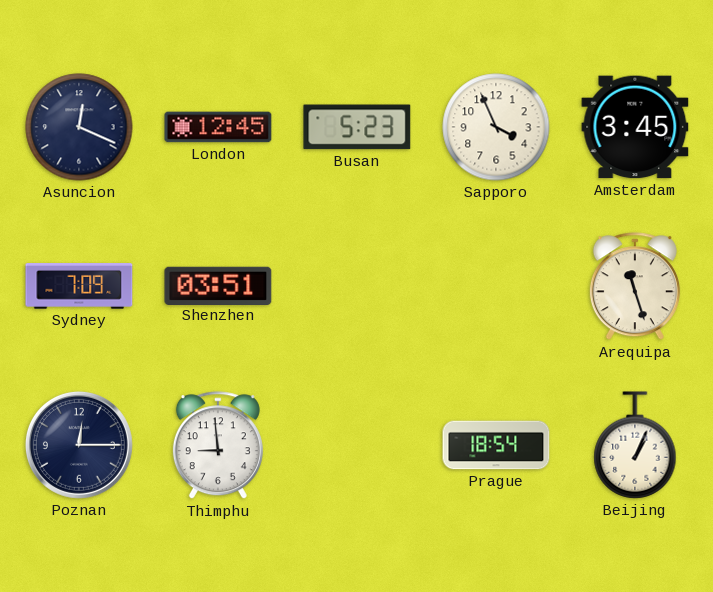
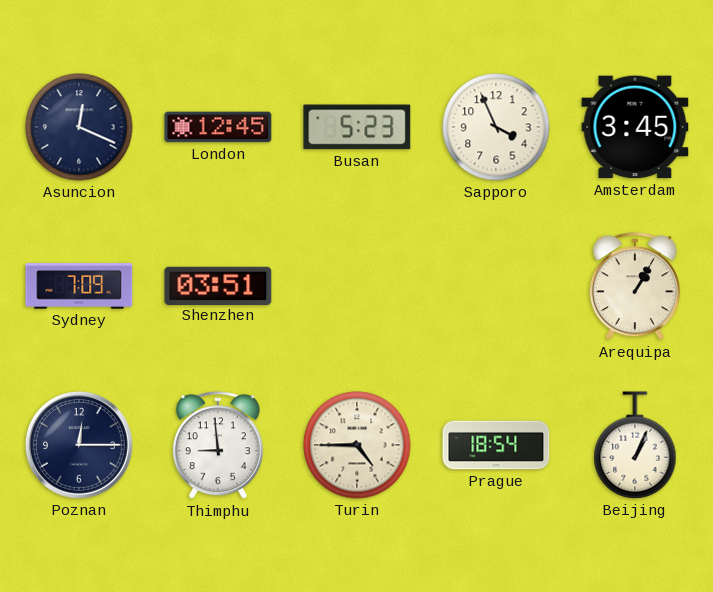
Arequipa: 11:27 -> 1:05
Turin: none -> 4:45
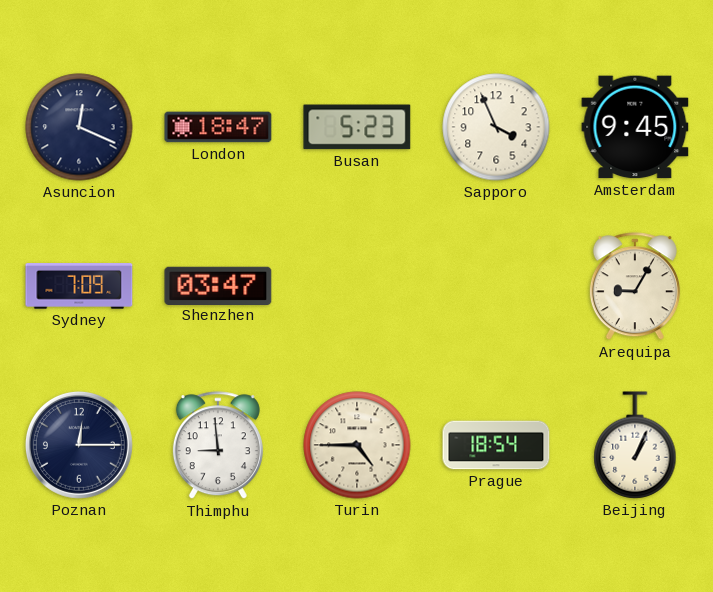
London: 12:45 -> 18:47
Amsterdam: 3:45 -> 9:45
Shenzhen: 03:51 -> 03:47
Arequipa: 1:05 -> 9:05
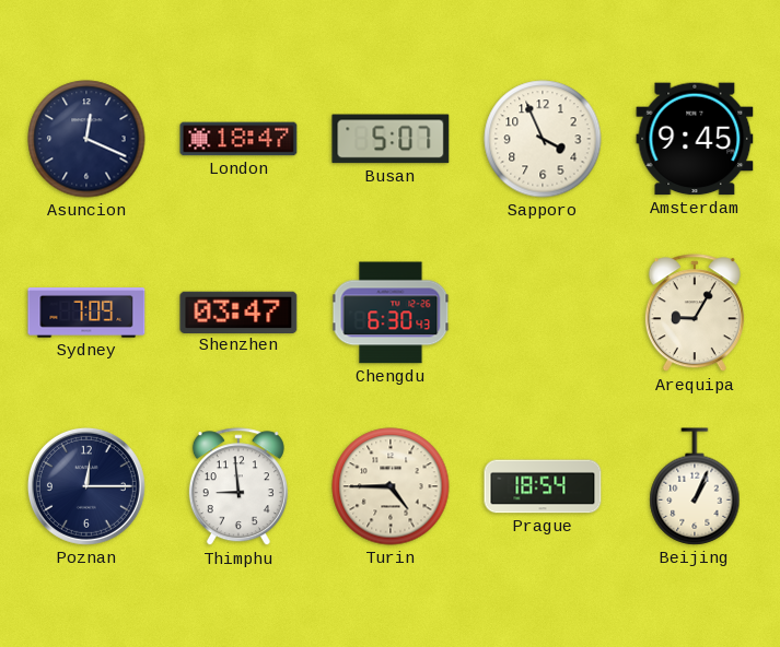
Busan: 5:23 -> 5:07
Chengdu: none -> 6:30
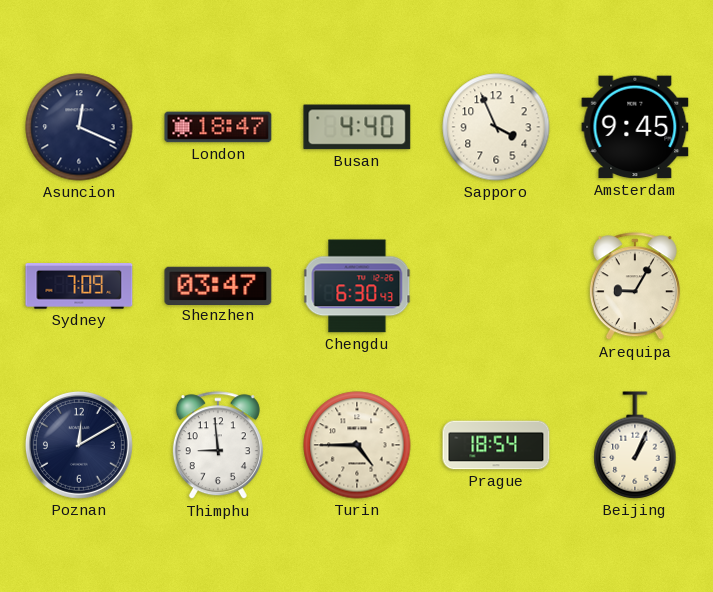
Busan: 5:07 -> 4:40
Poznan: 12:15 -> 12:10
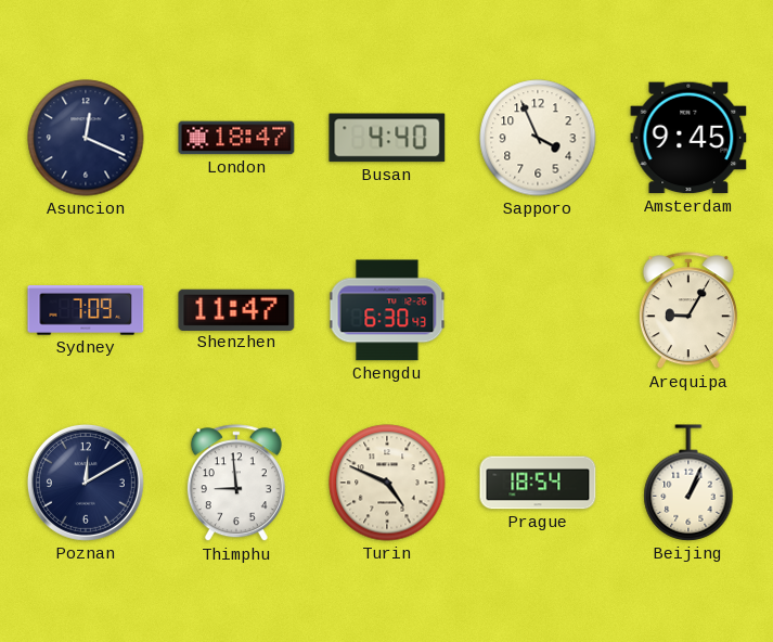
Shenzhen: 03:47 -> 11:47
Turin: 4:45 -> 4:49
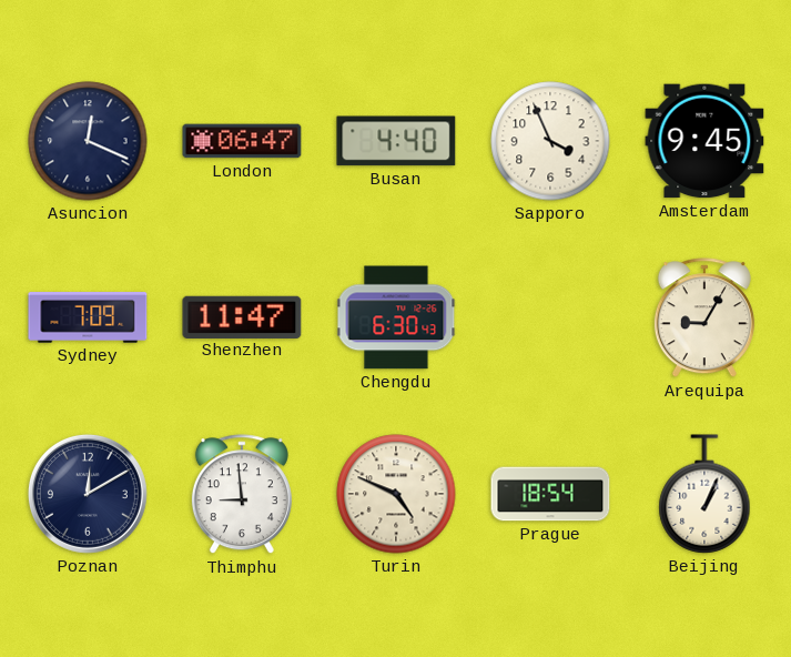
London: 18:47 -> 06:47
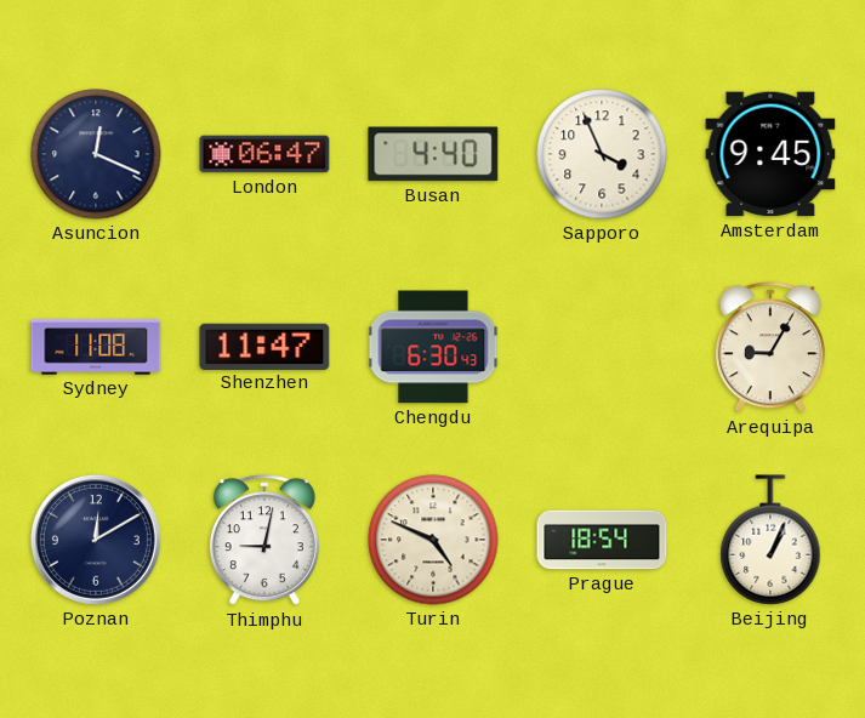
Sydney: 7:09 -> 11:08
Thimphu: 8:59 -> 9:02
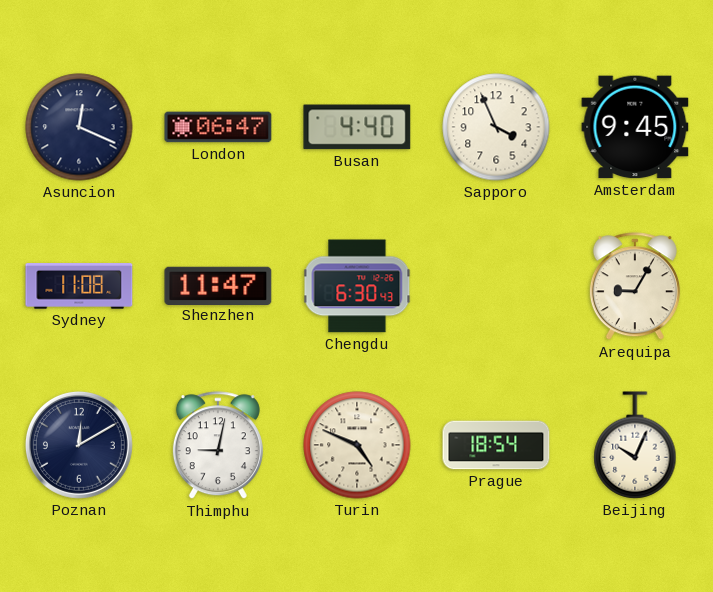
Beijing: 1:04 -> 10:04
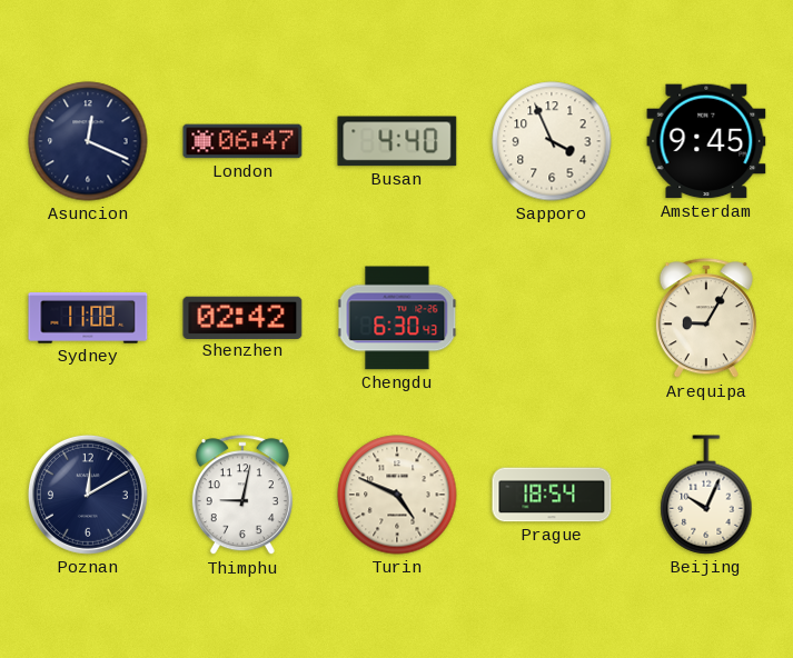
Shenzhen: 11:47 -> 02:42
